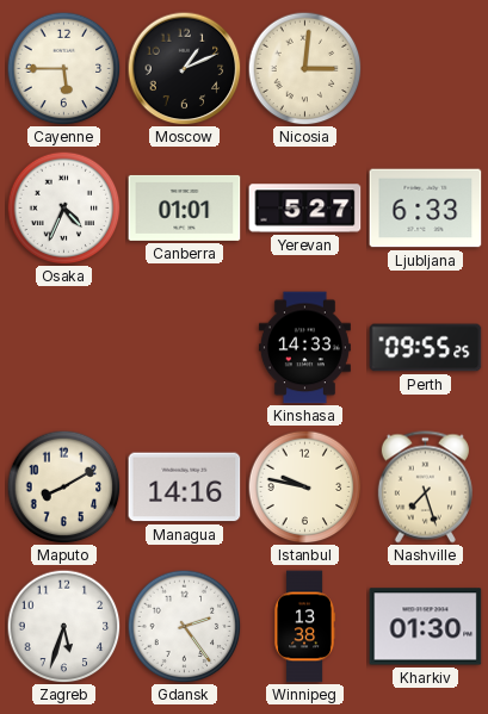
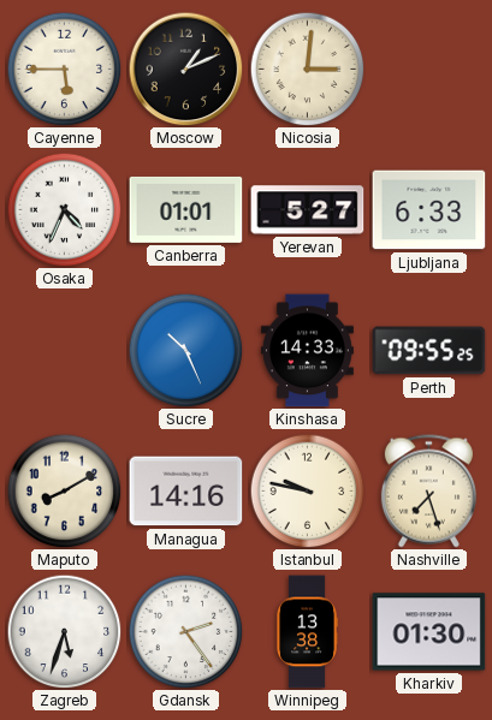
Sucre: none -> 10:26
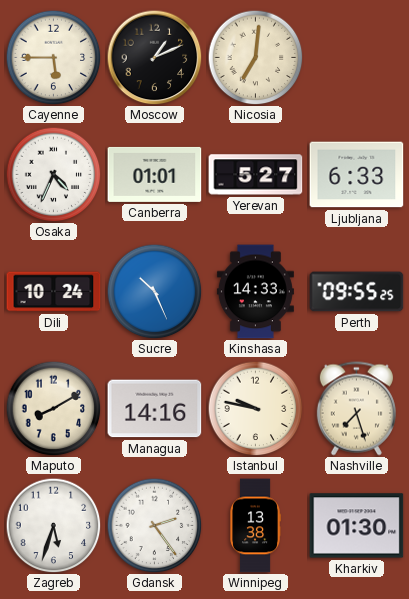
Nicosia: 3:01 -> 7:01
Dili: none -> 10:24
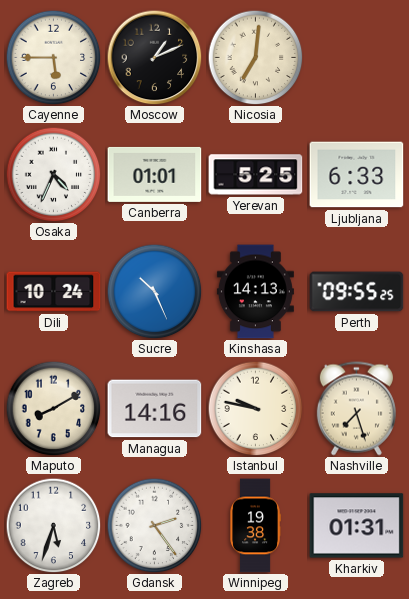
Yerevan: 5:27 -> 5:25
Kinshasa: 14:33 -> 14:13
Winnipeg: 13:38 -> 19:38
Kharkiv: 01:30 -> 01:31
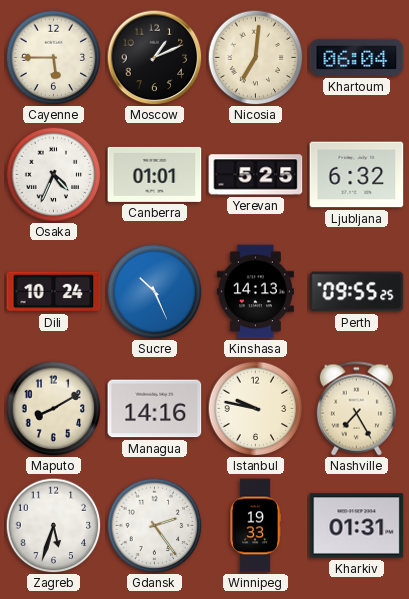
Khartoum: none -> 06:04
Ljubljana: 6:33 -> 6:32
Nashville: 7:27 -> 7:25
Winnipeg: 19:38 -> 19:33
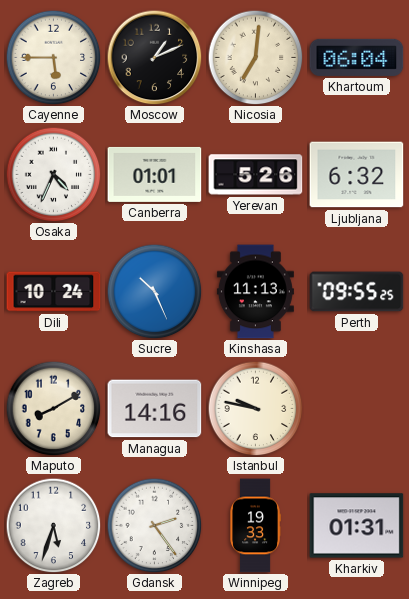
Yerevan: 5:25 -> 5:26
Kinshasa: 14:13 -> 11:13
Nashville: 7:25 -> none
